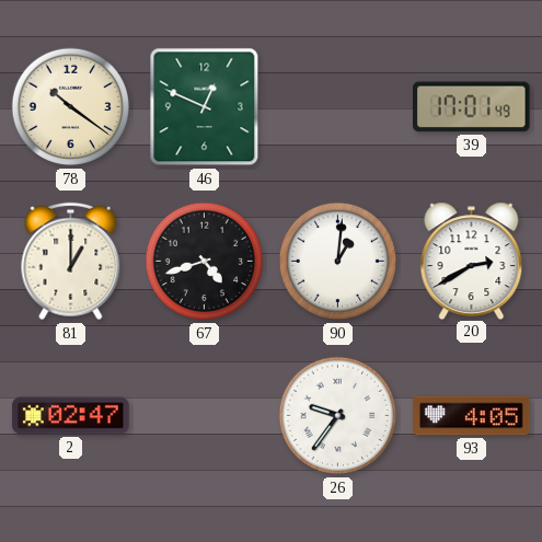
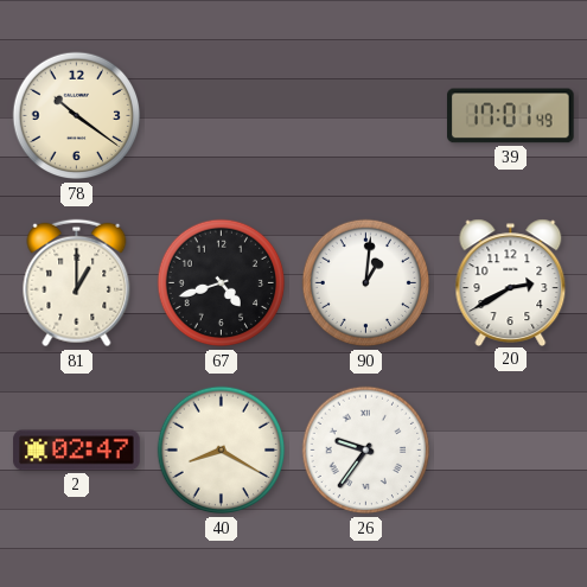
46: 12:49 -> none
40: none -> 8:20
93: 4:05 -> none
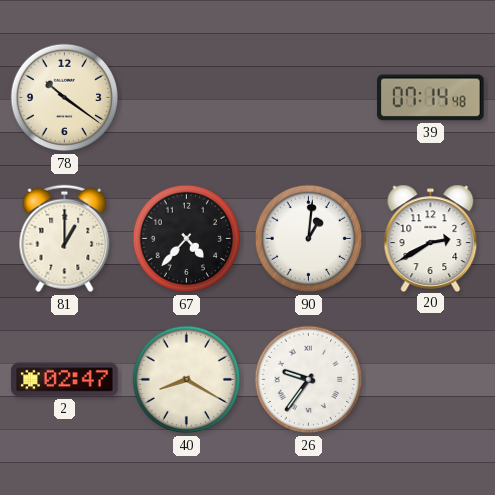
39: 17:01 -> 07:14
67: 4:42 -> 4:37
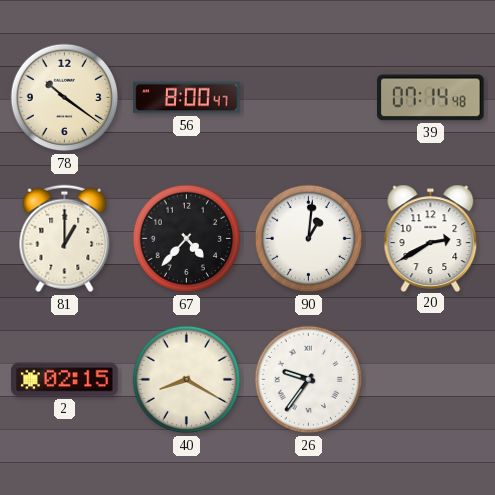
56: none -> 8:00
2: 02:47 -> 02:15
